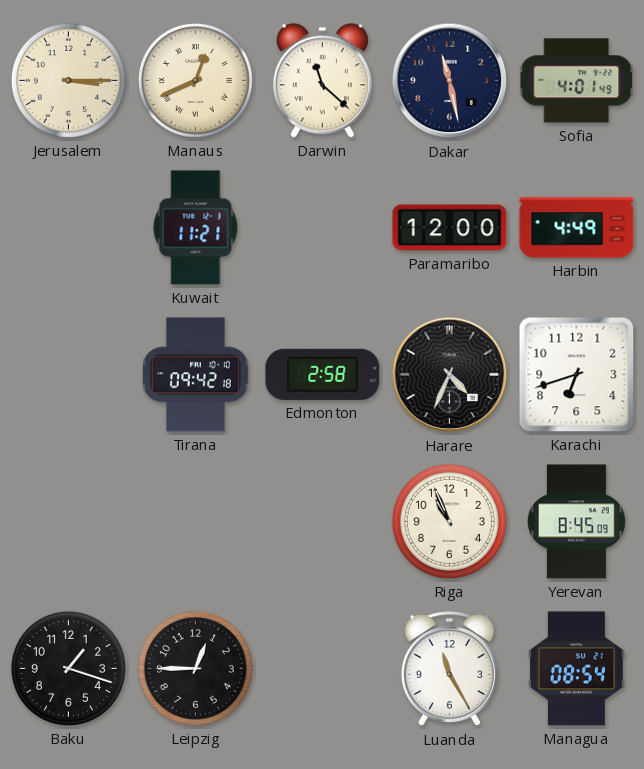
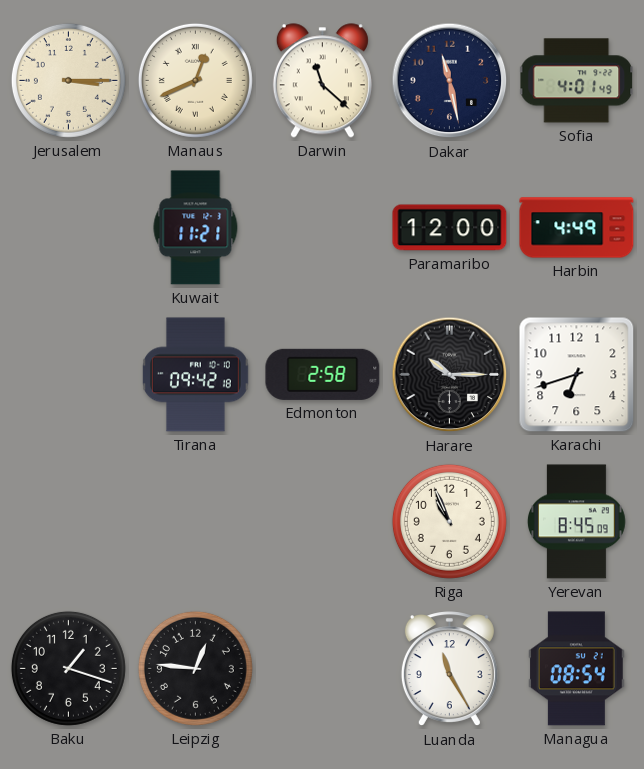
Harare: 4:34 -> 10:15
Leipzig: 12:45 -> 12:46
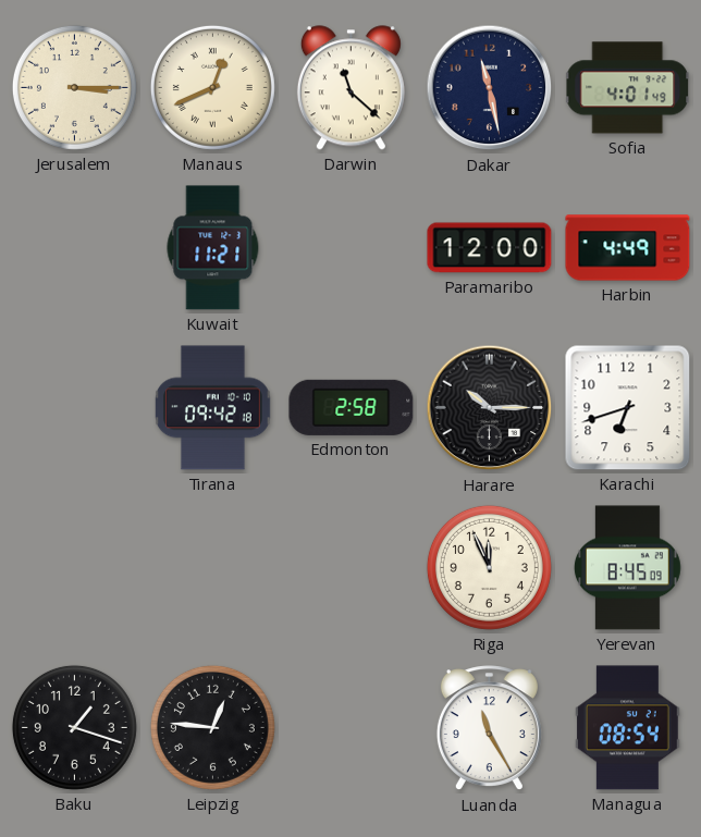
Riga: 10:56 -> 11:56
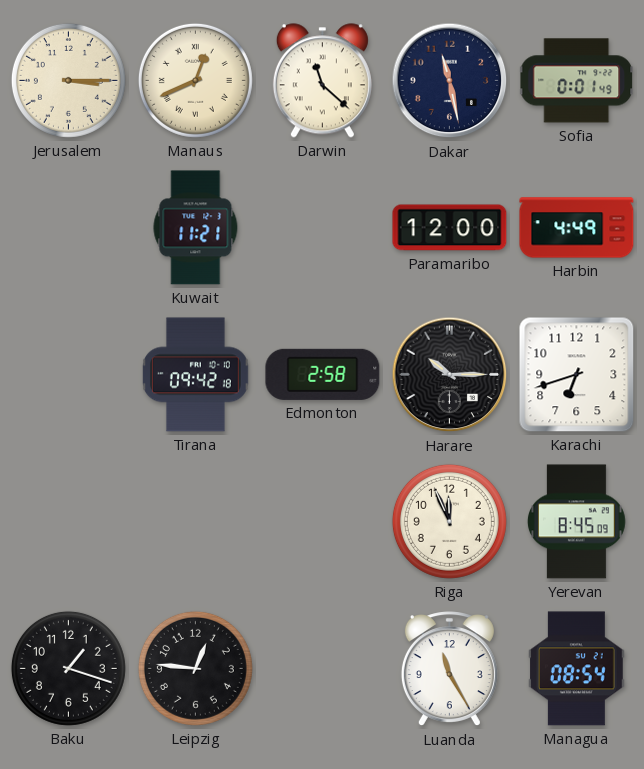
Sofia: 4:01 -> 0:01
